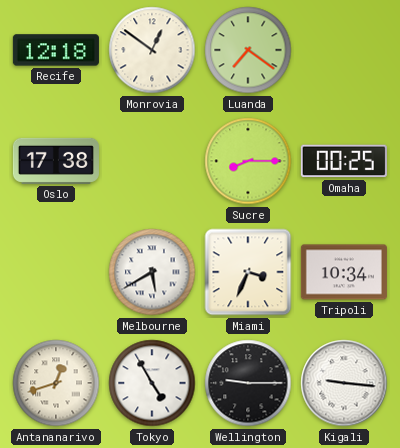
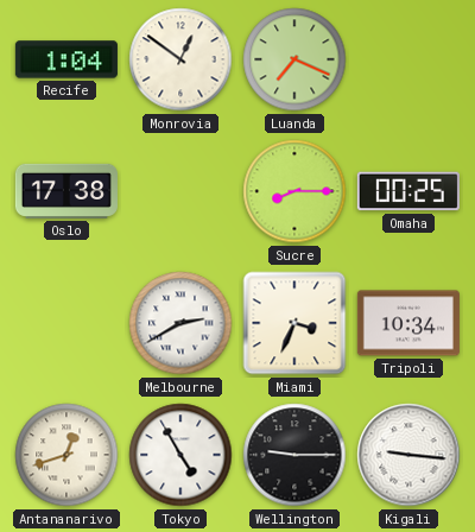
Recife: 12:18 -> 1:04
Luanda: 7:21 -> 7:19
Melbourne: 5:40 -> 2:40
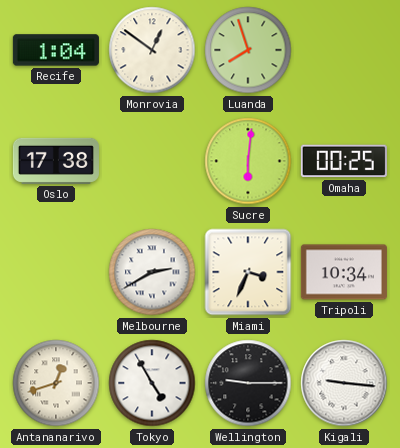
Luanda: 7:19 -> 7:57
Sucre: 8:15 -> 6:01
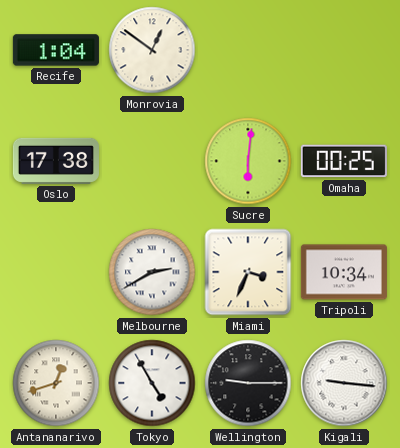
Luanda: 7:57 -> none
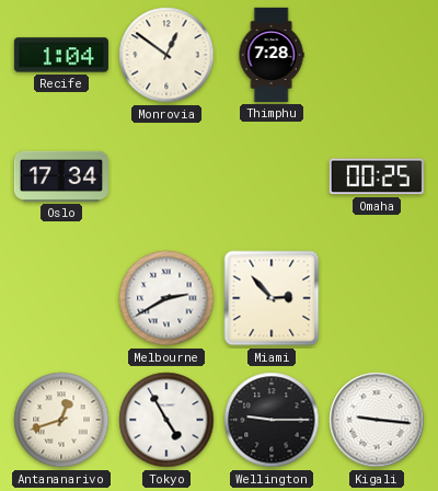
Thimphu: none -> 7:28
Oslo: 17:38 -> 17:34
Sucre: 6:01 -> none
Miami: 3:34 -> 2:53
Tripoli: 10:34 -> none
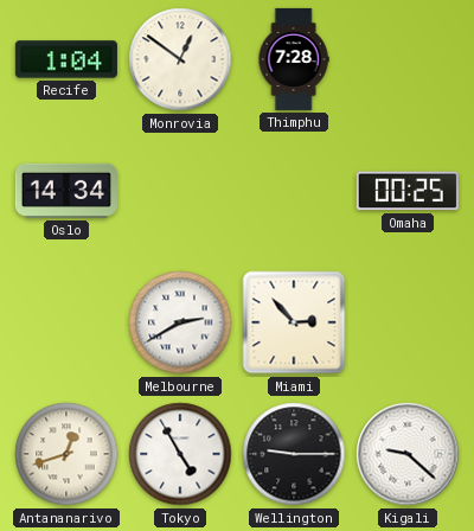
Oslo: 17:34 -> 14:34
Kigali: 9:16 -> 9:22
